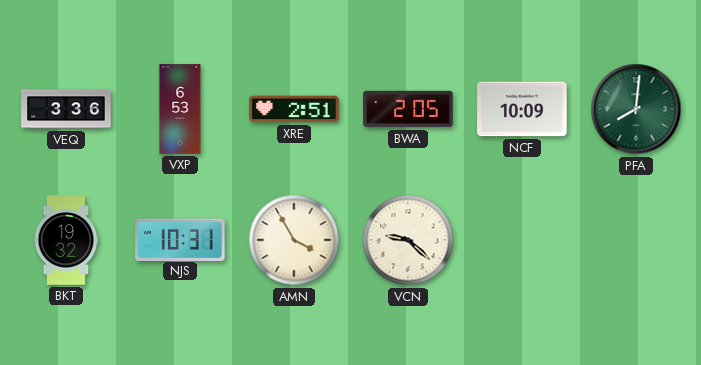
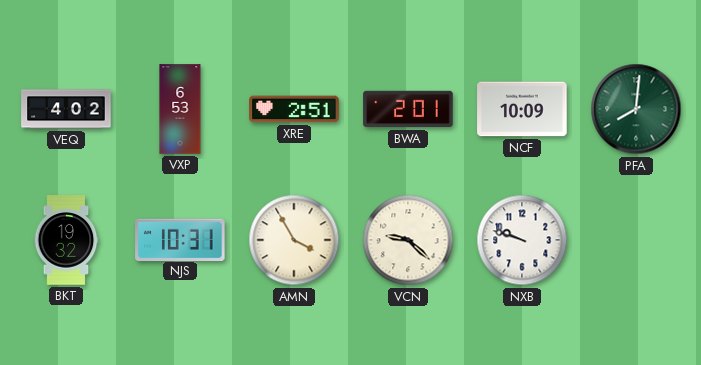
VEQ: 3:36 -> 4:02
BWA: 2:05 -> 2:01
NXB: none -> 9:48
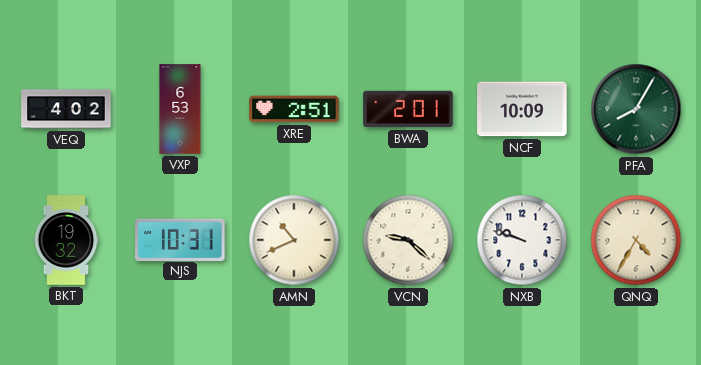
PFA: 8:01 -> 8:05
AMN: 3:55 -> 10:41
QNQ: none -> 4:35
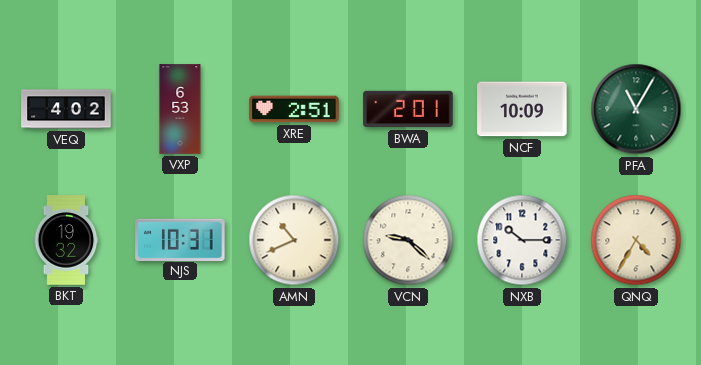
PFA: 8:05 -> 11:05
NXB: 9:48 -> 10:15
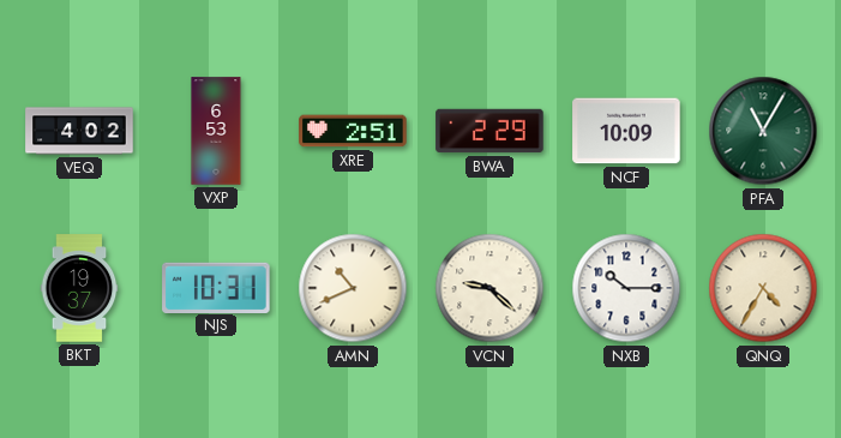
BWA: 2:01 -> 2:29
BKT: 19:32 -> 19:37
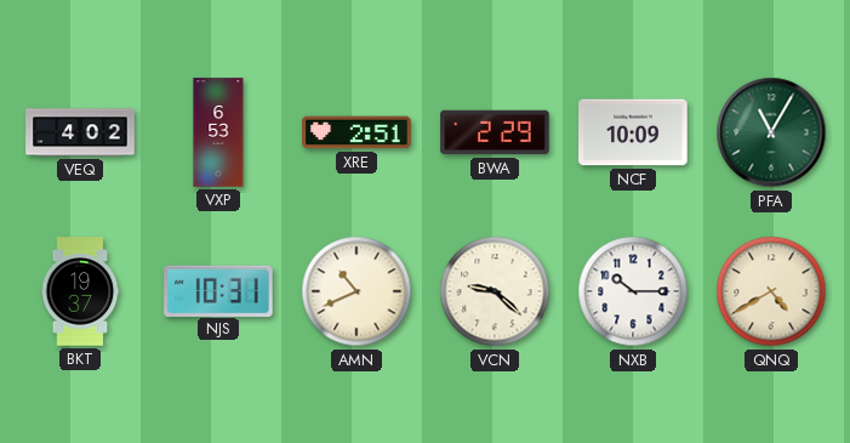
QNQ: 4:35 -> 4:40
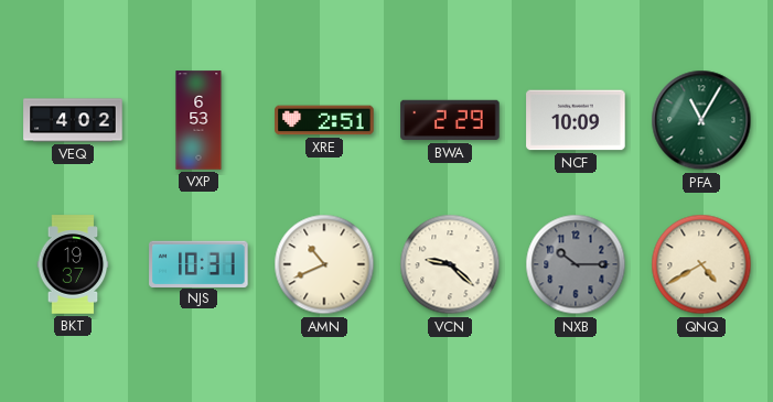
NXB dial: white -> grey
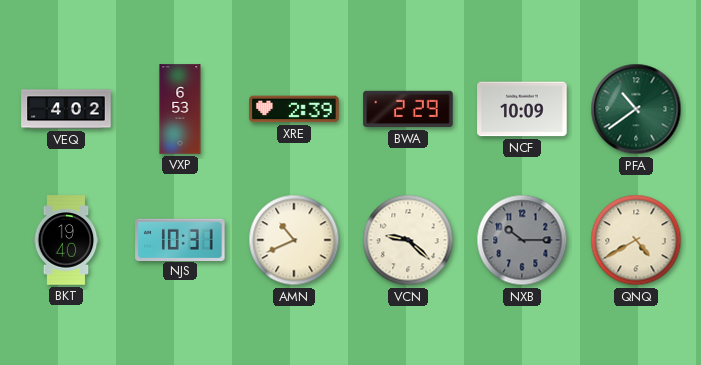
XRE: 2:51 -> 2:39
PFA: 11:05 -> 10:39
BKT: 19:37 -> 19:40
